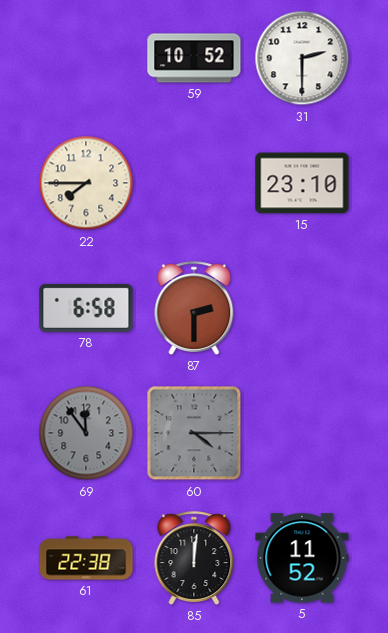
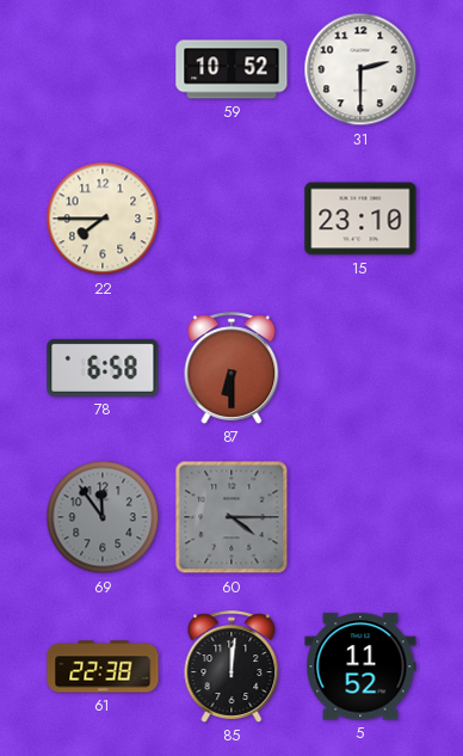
87: 2:30 -> 6:30
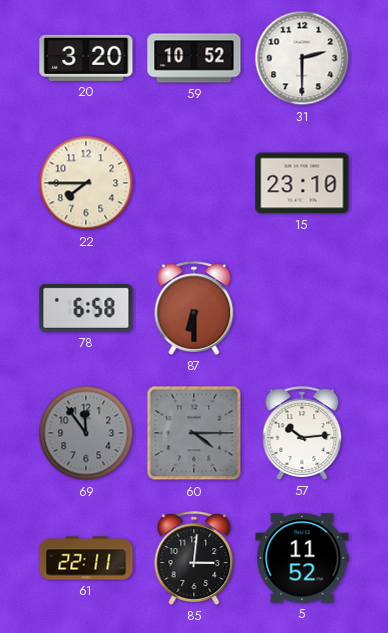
20: none -> 3:20
57: none -> 10:14
61: 22:38 -> 22:11
85: 12:01 -> 3:01
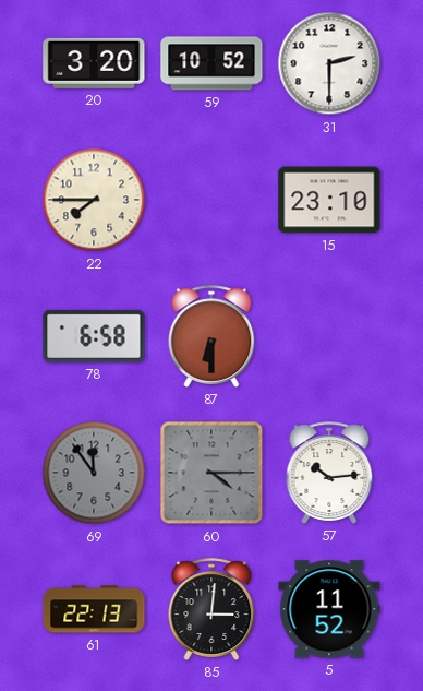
61: 22:11 -> 22:13
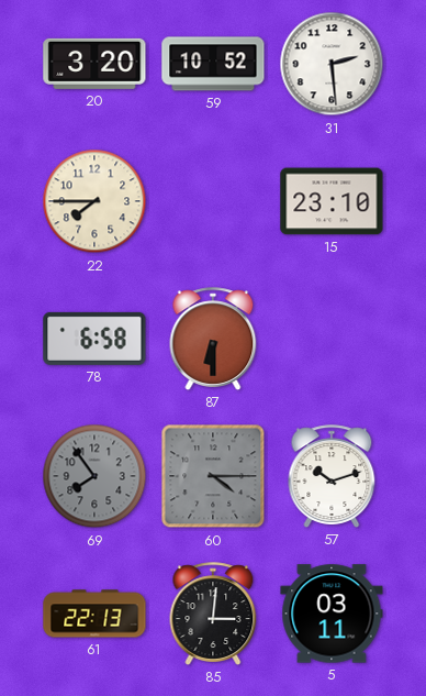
31: 2:30 -> 2:29
69: 11:54 -> 7:54
57: 10:14 -> 10:12
5: 11:52 -> 03:11
